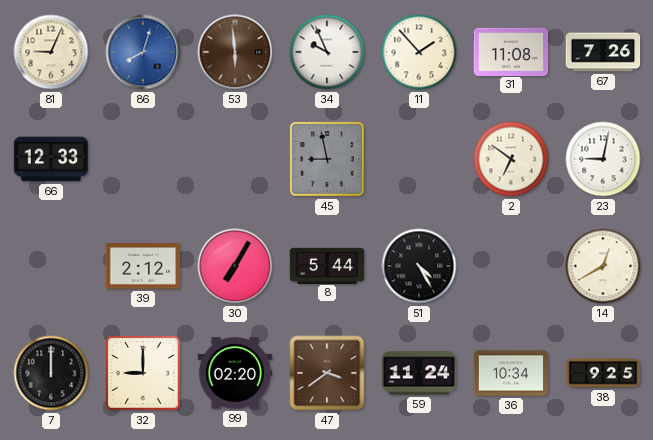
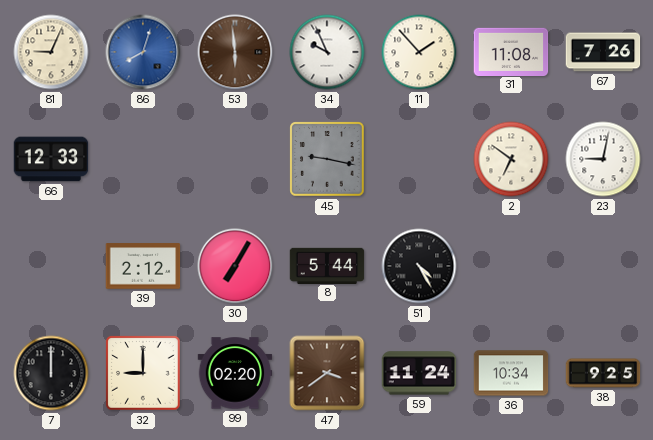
45: 8:58 -> 9:17
14: 12:40 -> none
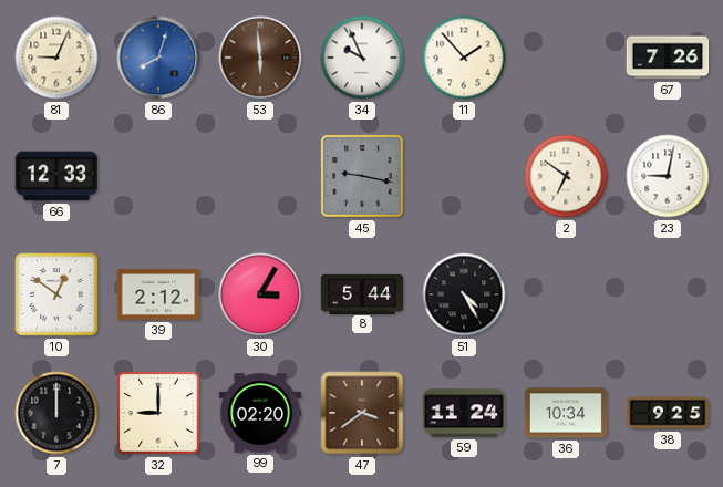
31: 11:08 -> none
10: none -> 12:51
30: 7:05 -> 3:05
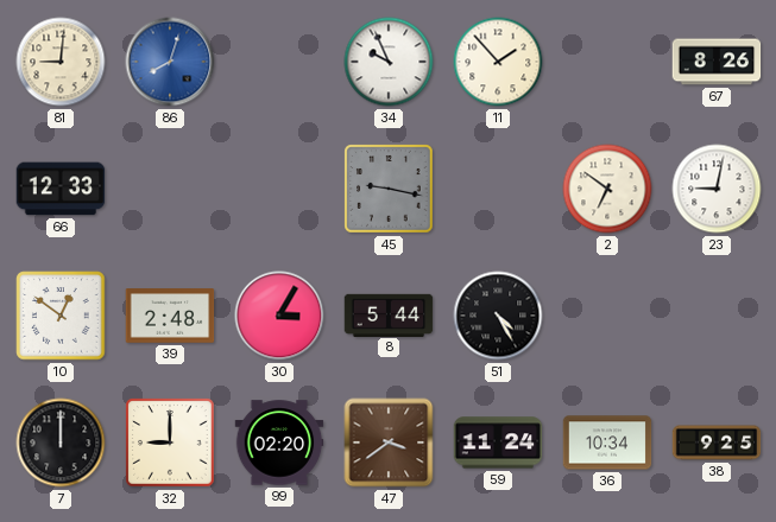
81: 9:04 -> 9:01
53: 5:59 -> none
67: 7:26 -> 8:26
39: 2:12 -> 2:48
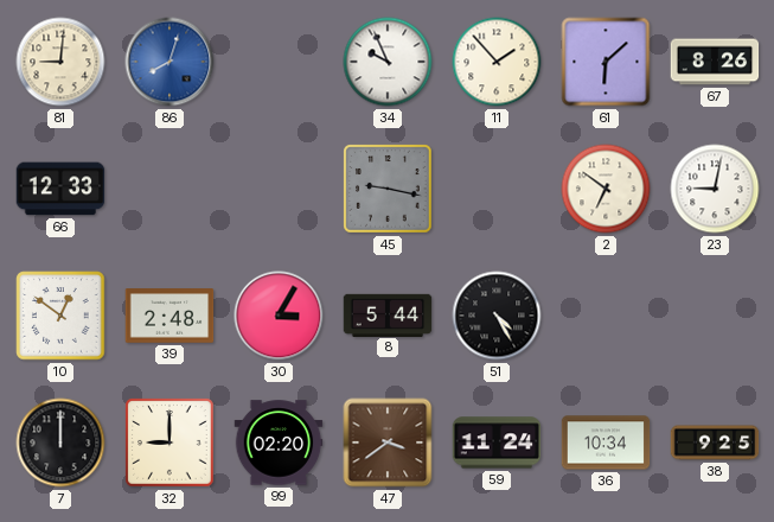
61: none -> 6:08
